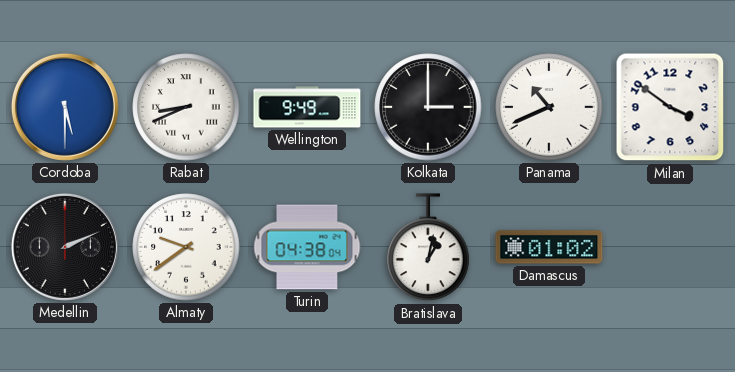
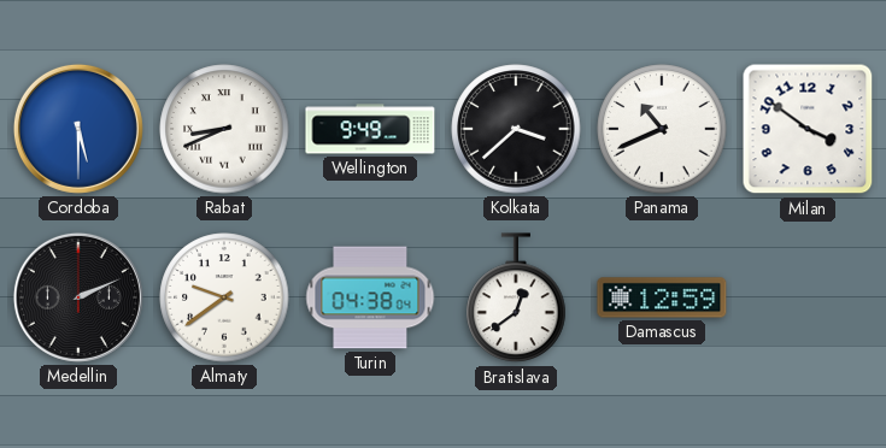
Kolkata: 3:00 -> 3:38
Bratislava: 1:02 -> 12:39
Damascus: 01:02 -> 12:59
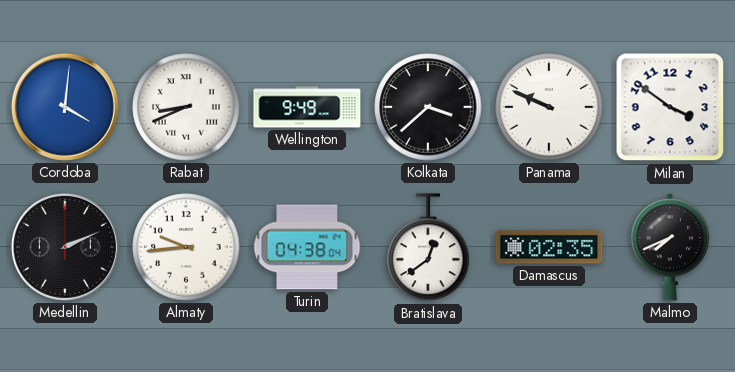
Cordoba: 5:30 -> 4:01
Panama: 10:41 -> 9:49
Almaty: 9:39 -> 9:44
Damascus: 12:59 -> 02:35
Malmo: none -> 7:41
